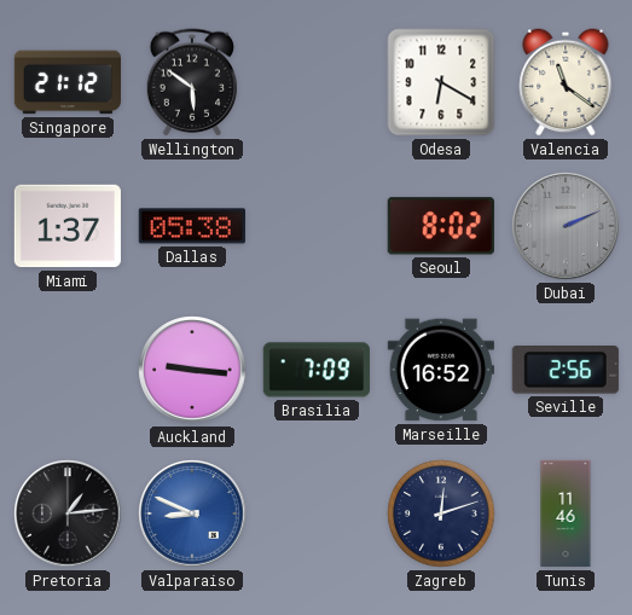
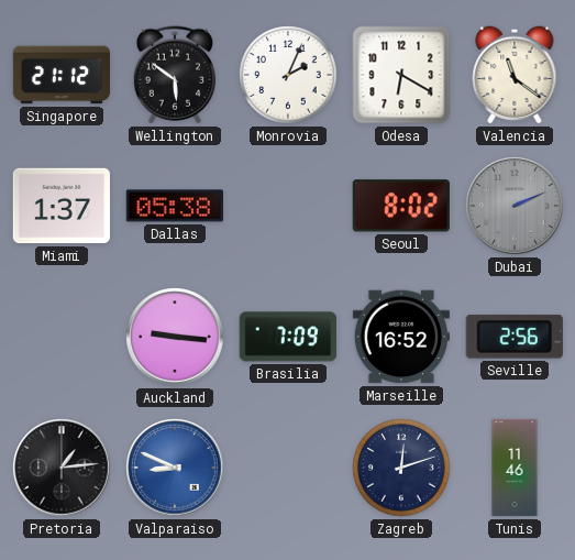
Monrovia: none -> 2:04
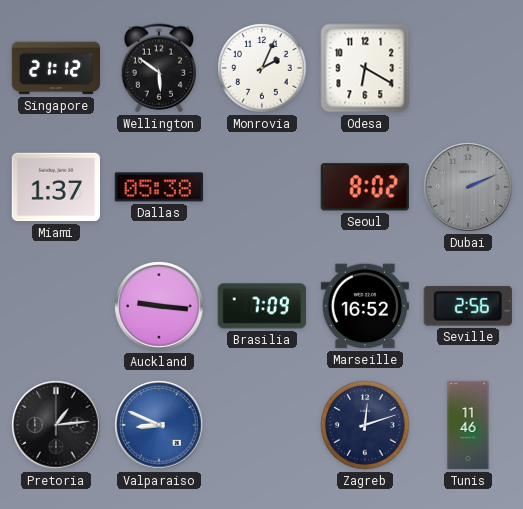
Valencia: 11:21 -> none
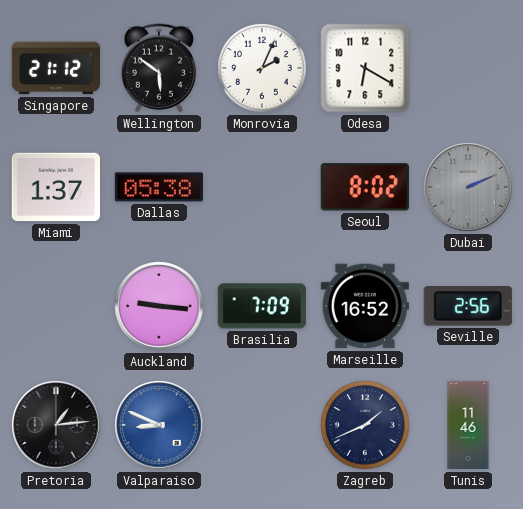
Zagreb: 12:12 -> 1:41
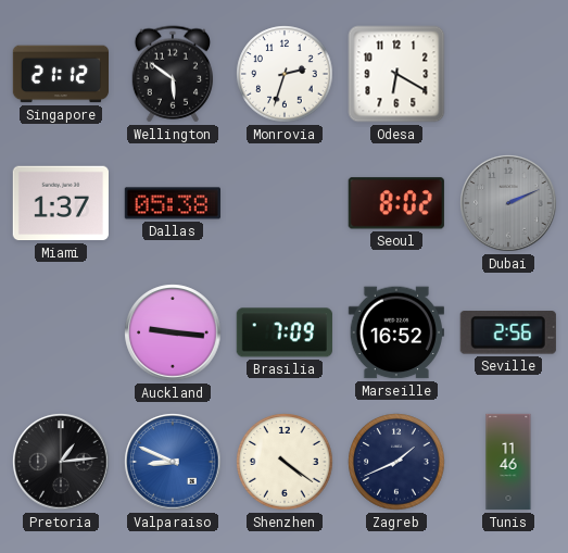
Monrovia: 2:04 -> 2:33
Shenzhen: none -> 4:21
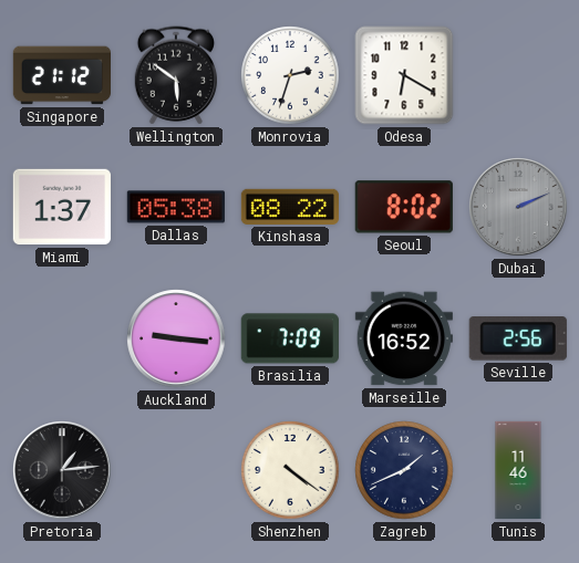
Kinshasa: none -> 08:22
Valparaiso: 8:49 -> none
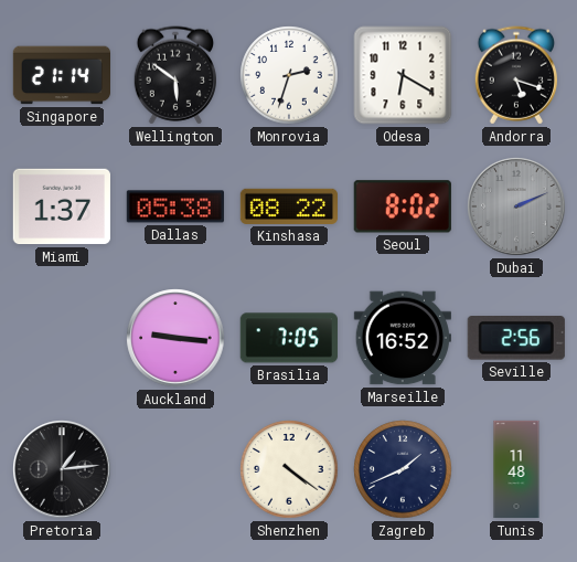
Singapore: 21:12 -> 21:14
Andorra: none -> 5:18
Brasilia: 7:09 -> 7:05
Tunis: 11:46 -> 11:48
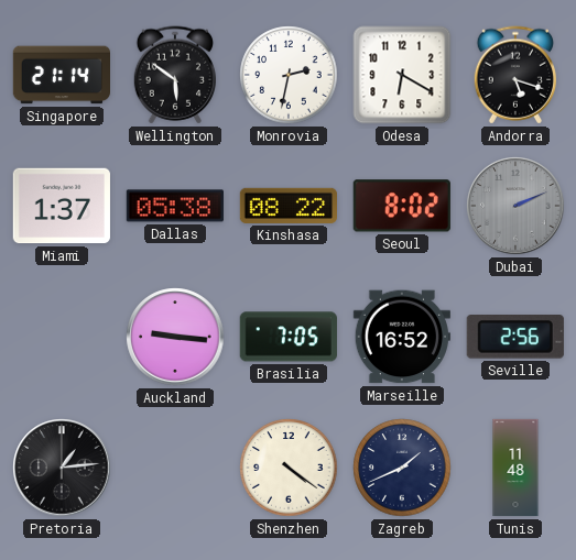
Monrovia: 2:33 -> 2:32
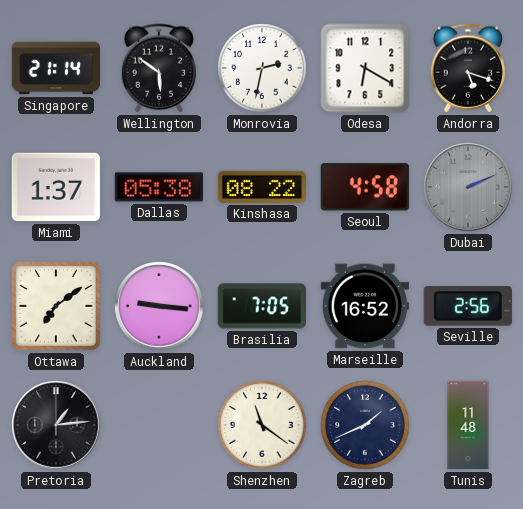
Seoul: 8:02 -> 4:58
Ottawa: none -> 7:09
Shenzhen: 4:21 -> 11:21
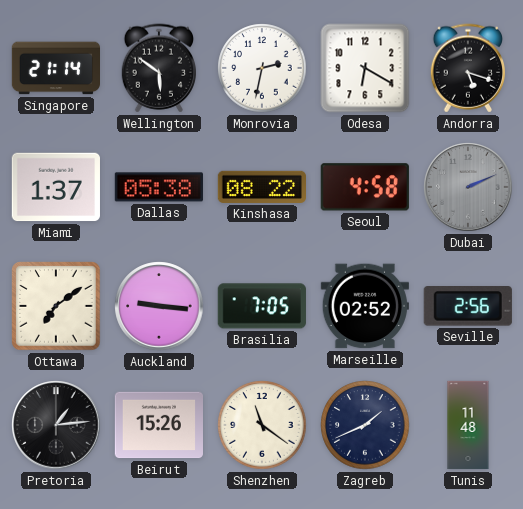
Marseille: 16:52 -> 02:52
Beirut: none -> 15:26
